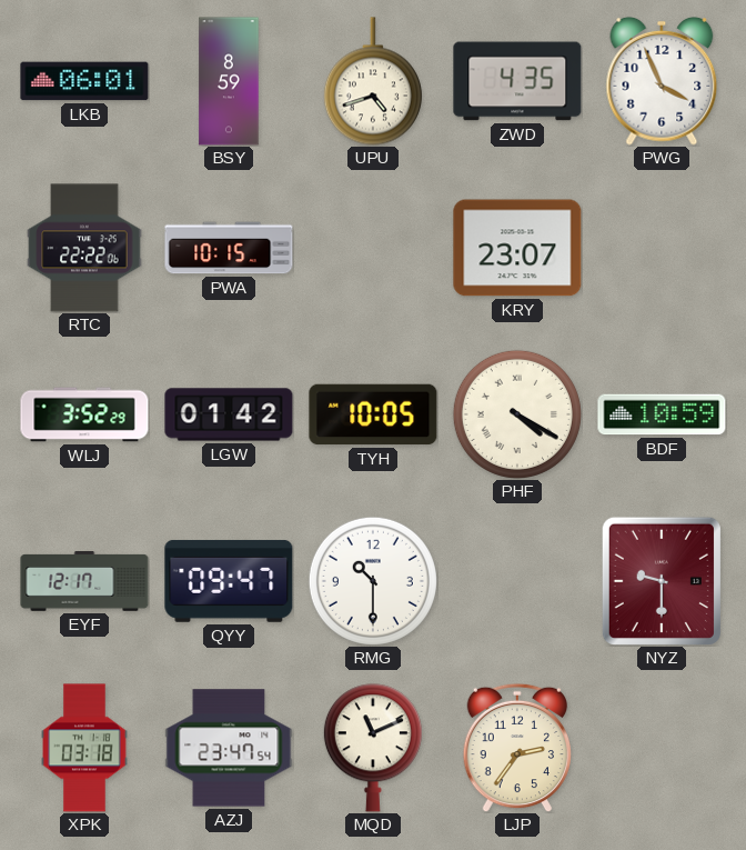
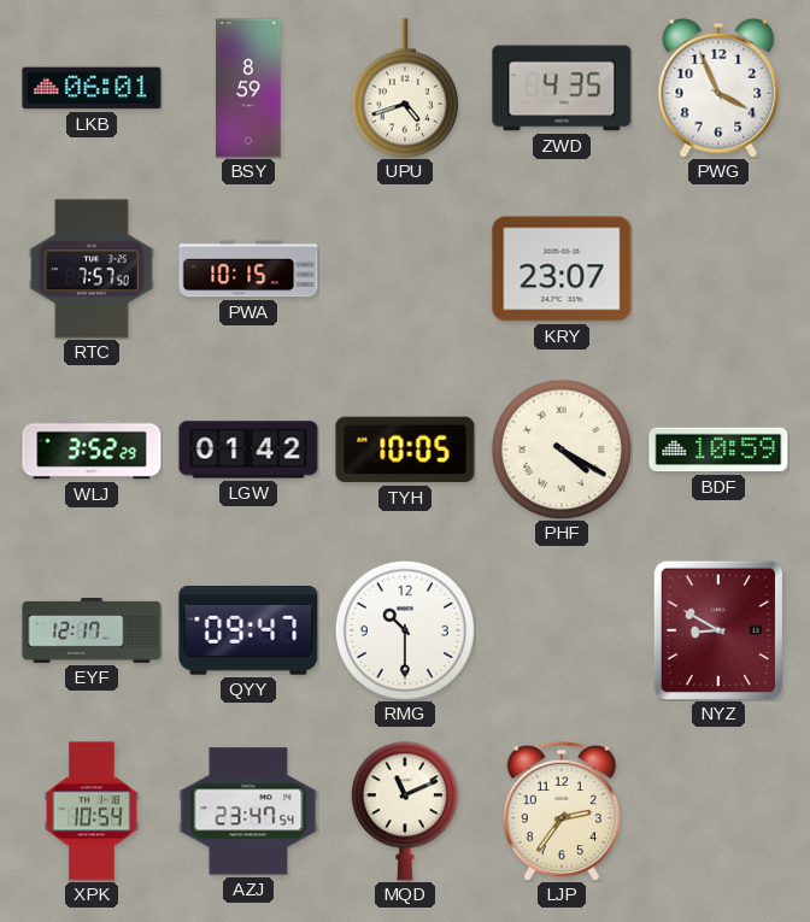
RTC: 22:22 -> 7:57
NYZ: 9:30 -> 8:50
XPK: 03:18 -> 10:54
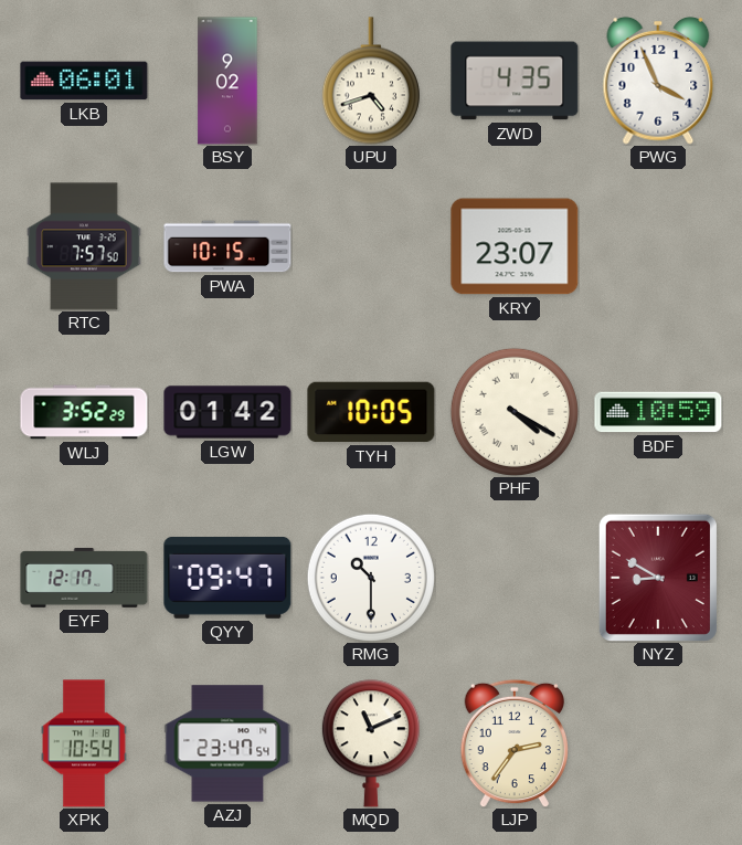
BSY: 8:59 -> 9:02
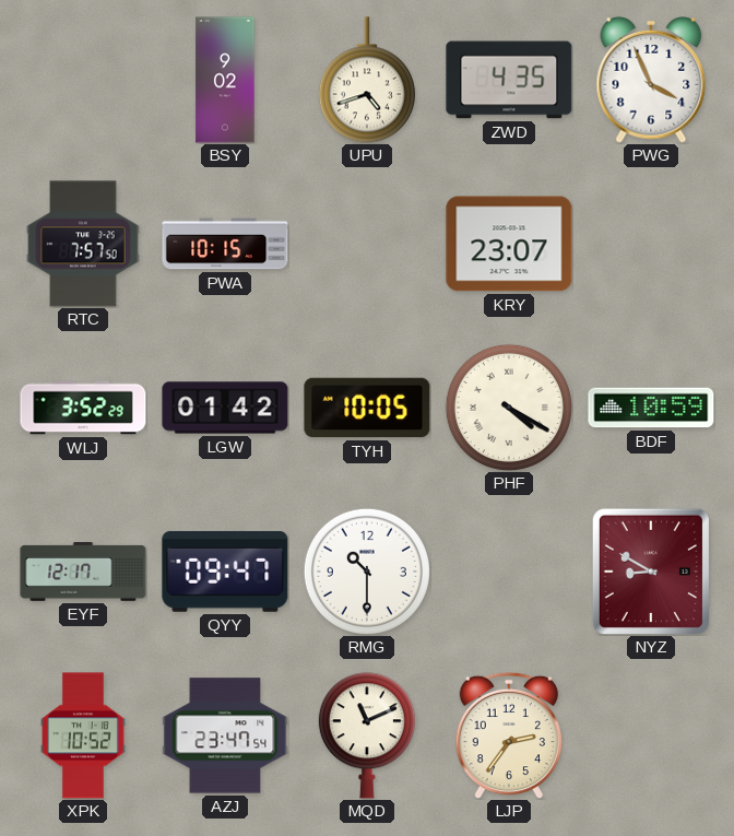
LKB: 06:01 -> none
XPK: 10:54 -> 10:52
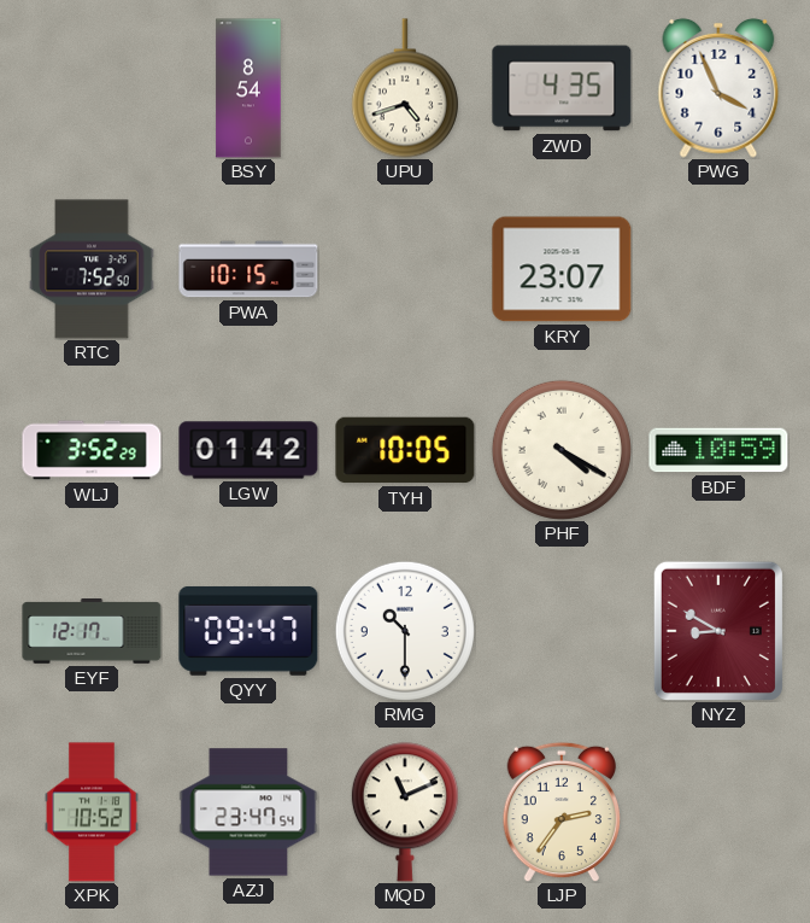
BSY: 9:02 -> 8:54
RTC: 7:57 -> 7:52
